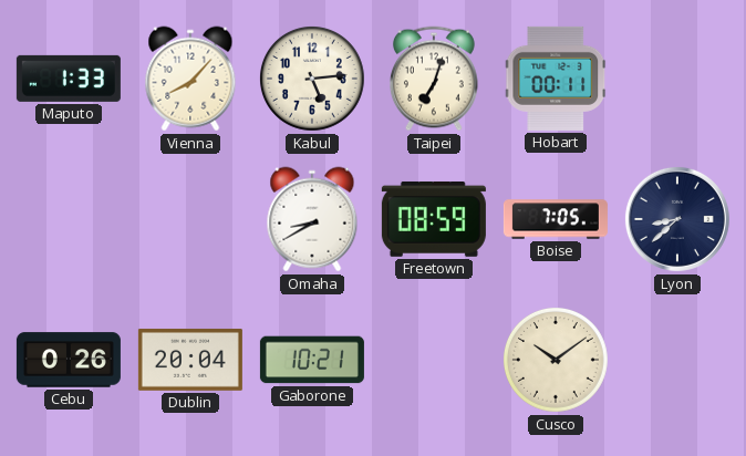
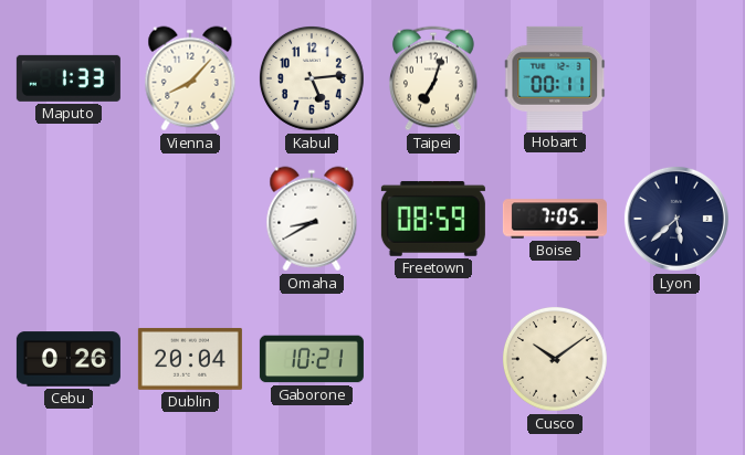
Lyon: 8:38 -> 5:38
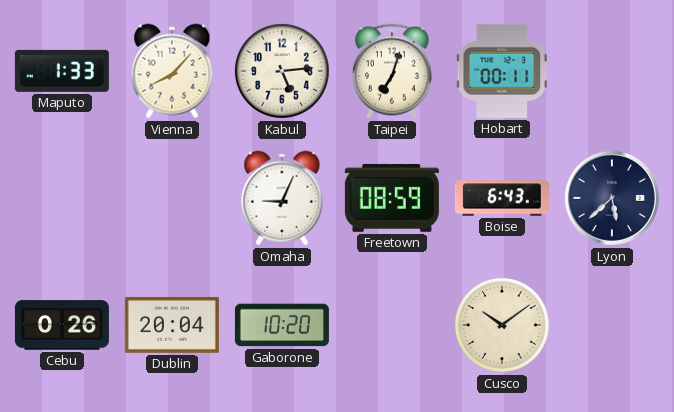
Omaha: 8:40 -> 9:04
Boise: 7:05 -> 6:43
Gaborone: 10:21 -> 10:20
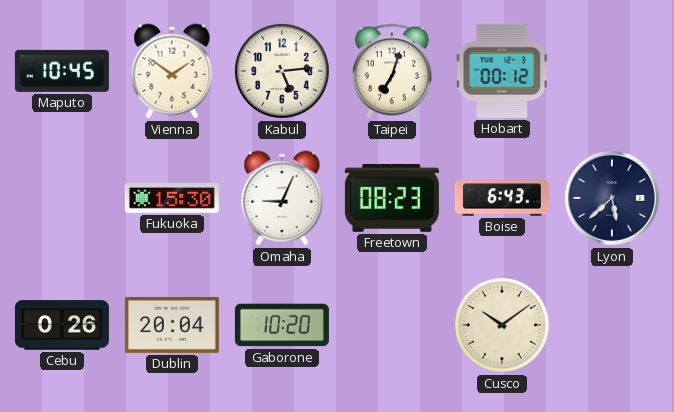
Maputo: 1:33 -> 10:45
Vienna: 8:07 -> 1:51
Hobart: 00:11 -> 00:12
Fukuoka: none -> 15:30
Freetown: 08:59 -> 08:23
